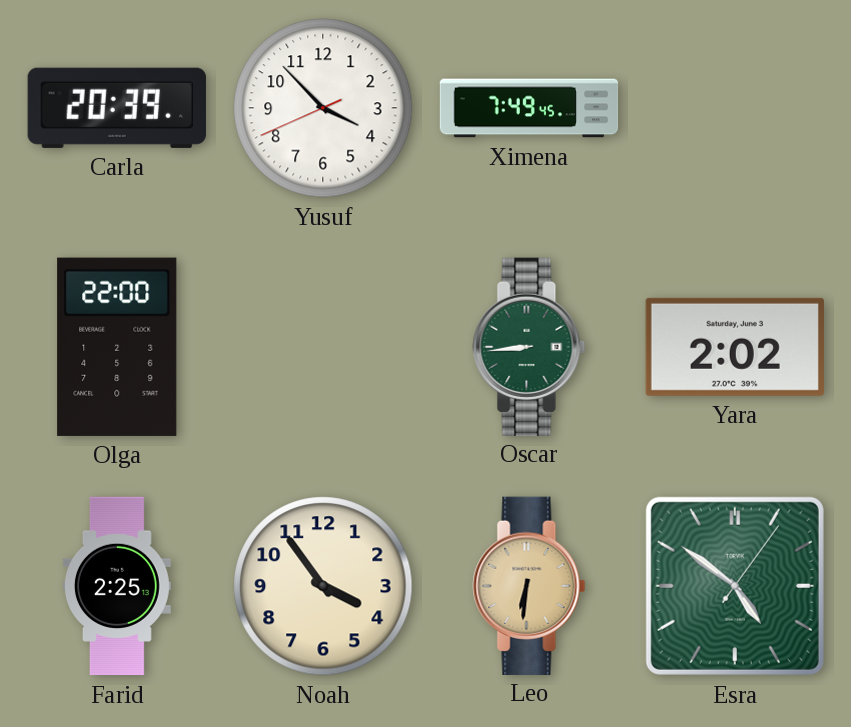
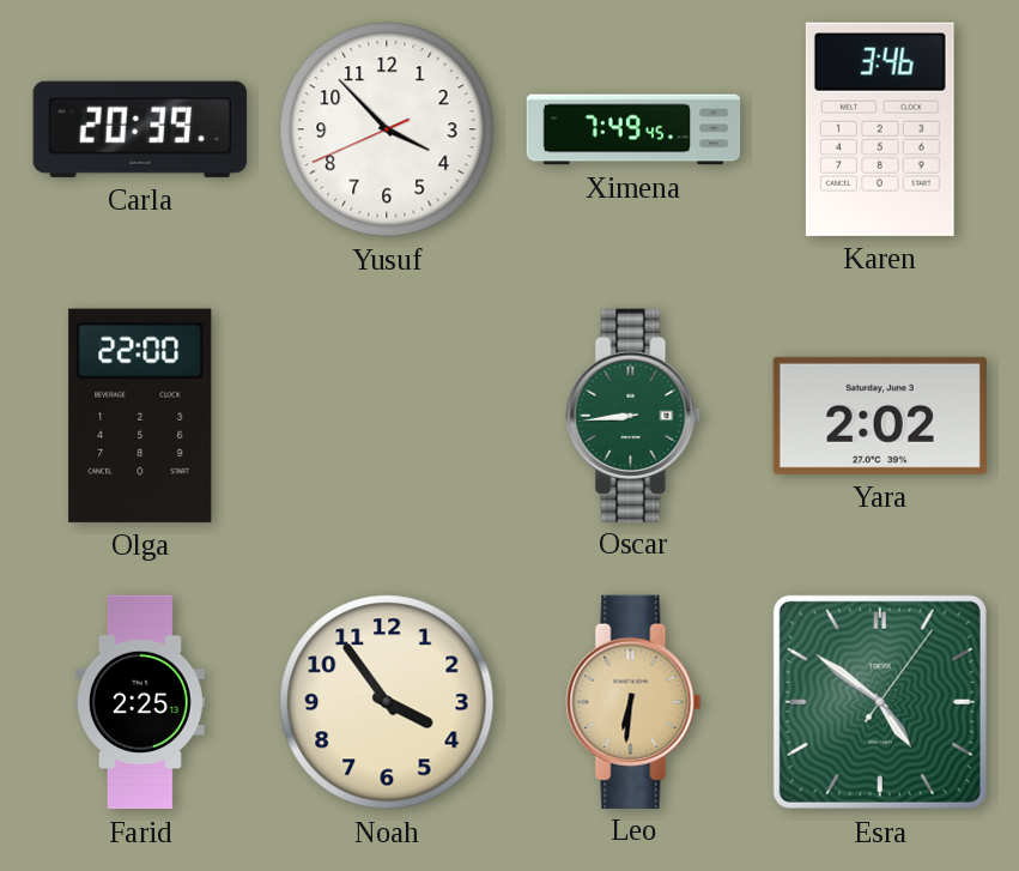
Karen: none -> 3:46
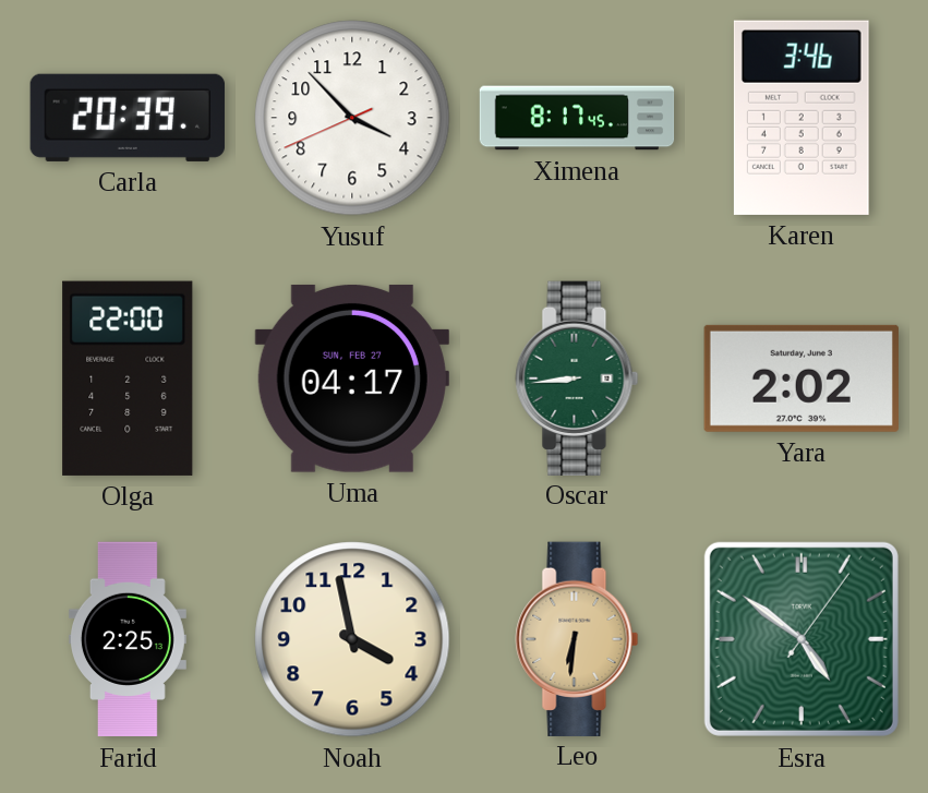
Ximena: 7:49 -> 8:17
Uma: none -> 04:17
Noah: 3:54 -> 3:58
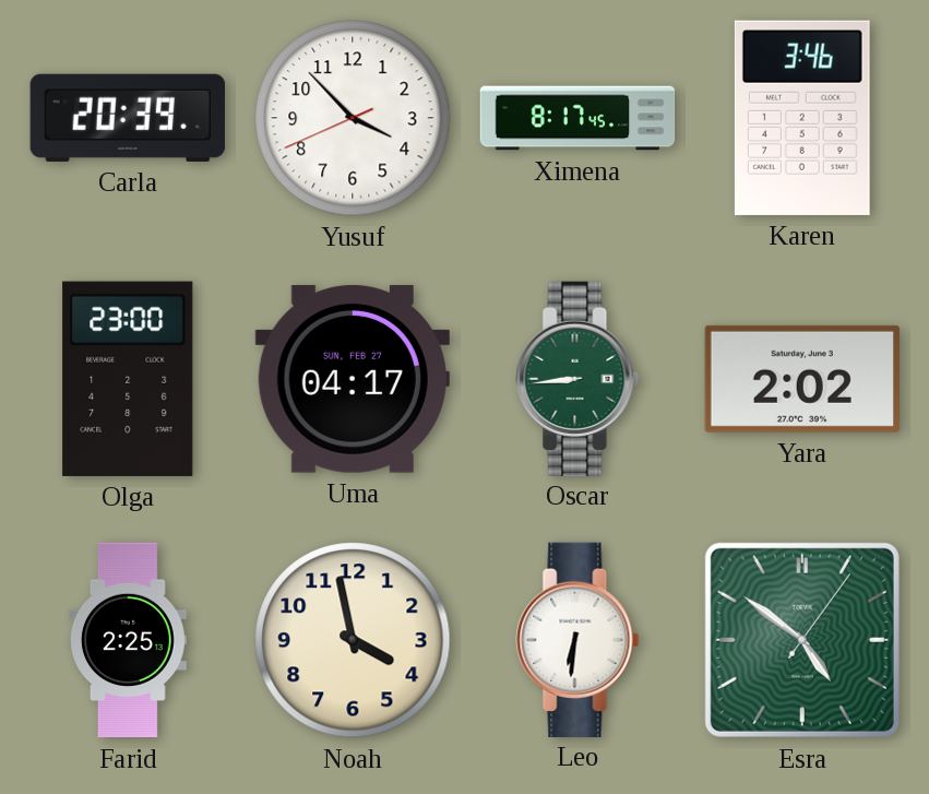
Olga: 22:00 -> 23:00
Leo dial: champagne -> white
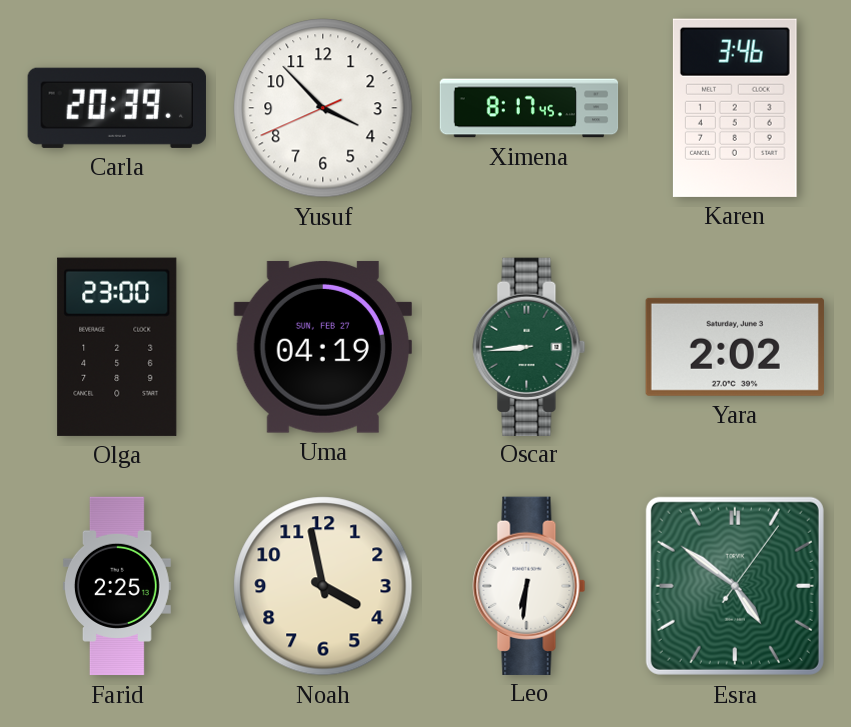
Uma: 04:17 -> 04:19
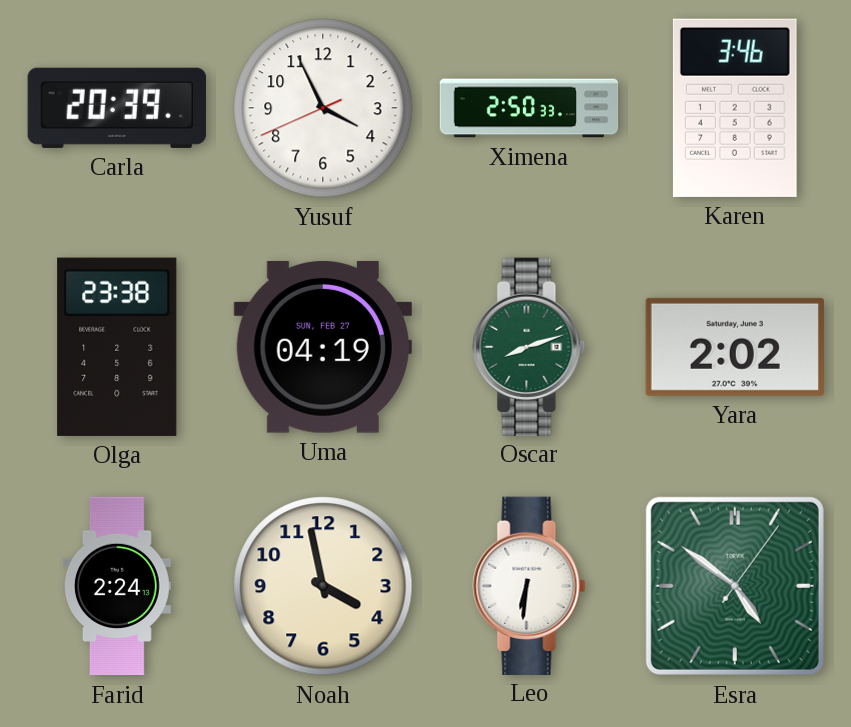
Yusuf: 3:52 -> 3:55
Ximena: 8:17 -> 2:50
Olga: 23:00 -> 23:38
Oscar: 8:44 -> 8:12
Farid: 2:25 -> 2:24
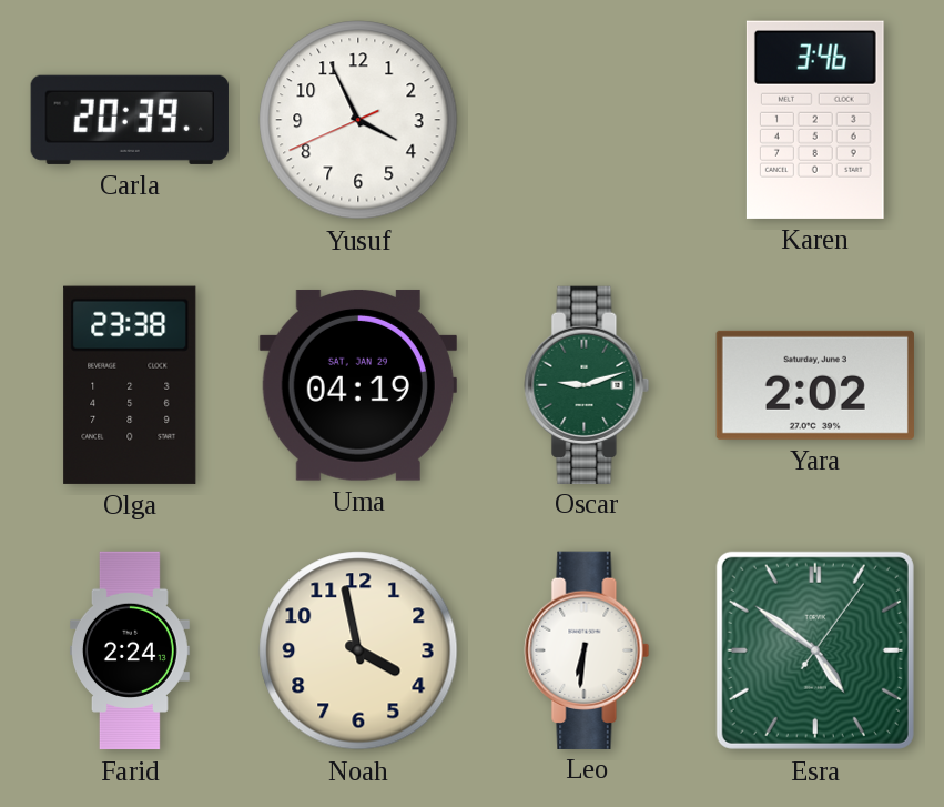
Ximena: 2:50 -> none
Uma date: SUN, FEB 27 -> SAT, JAN 29
Oscar: 8:12 -> 9:12
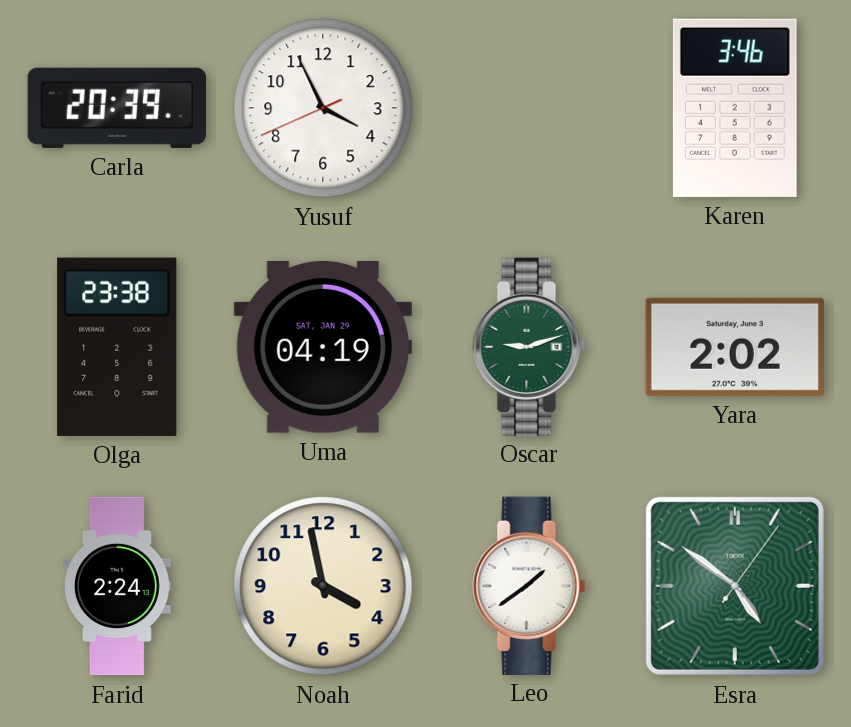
Leo: 6:31 -> 1:39
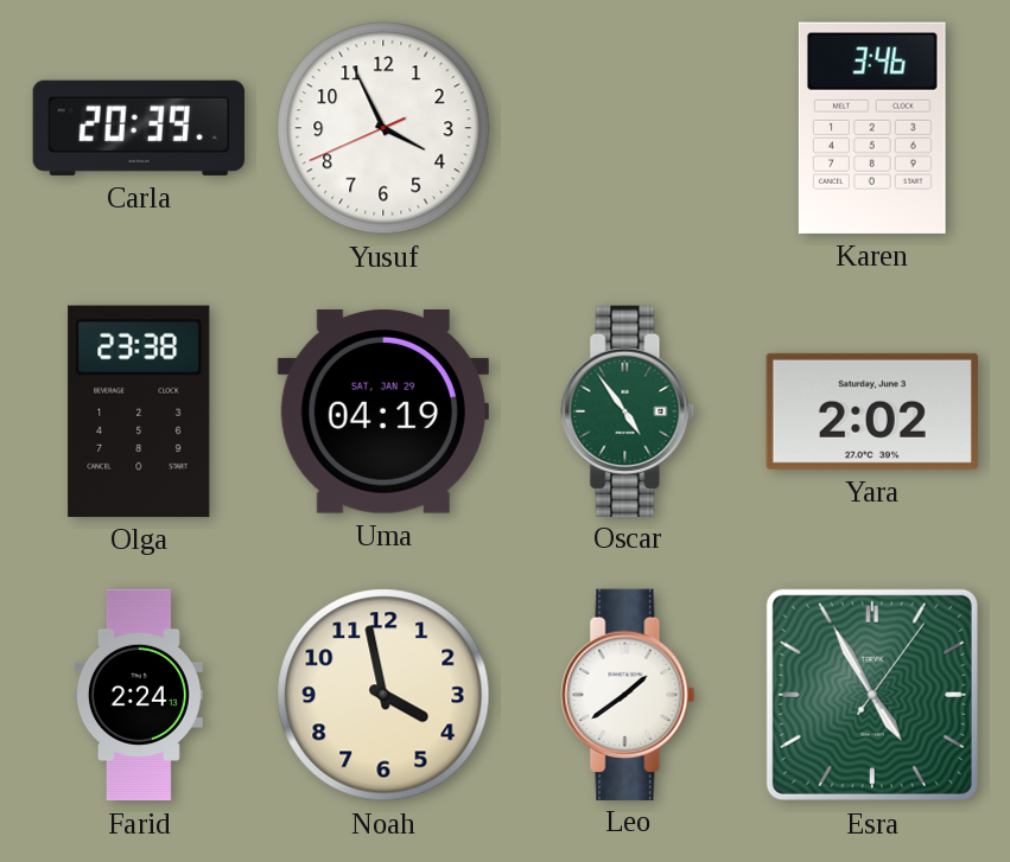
Oscar: 9:12 -> 4:54
Esra: 4:51 -> 4:55
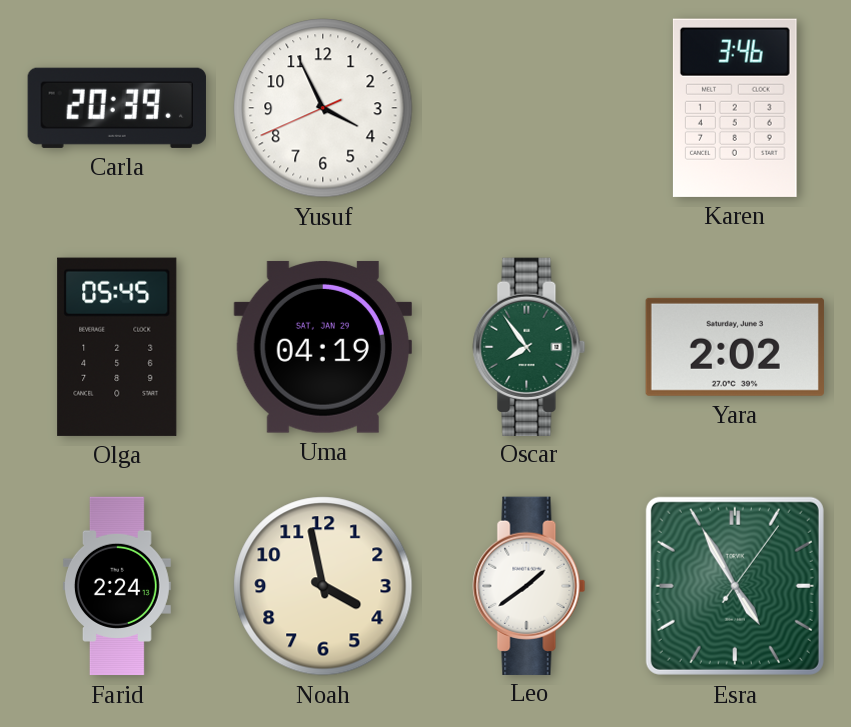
Olga: 23:38 -> 05:45
Oscar: 4:54 -> 7:54
